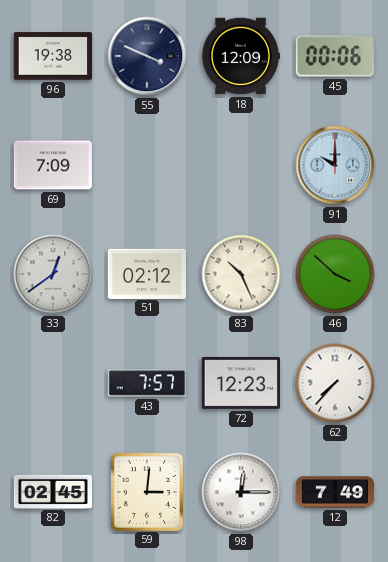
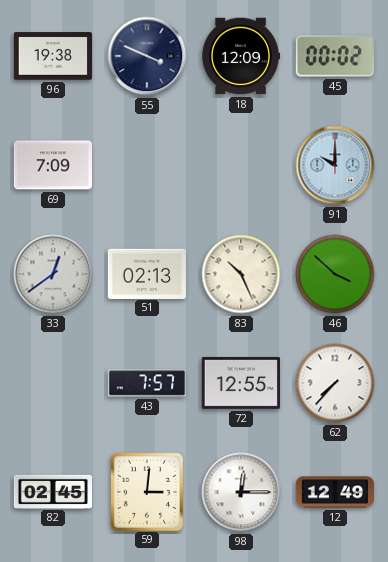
45: 00:06 -> 00:02
51: 02:12 -> 02:13
72: 12:23 -> 12:55
12: 7:49 -> 12:49
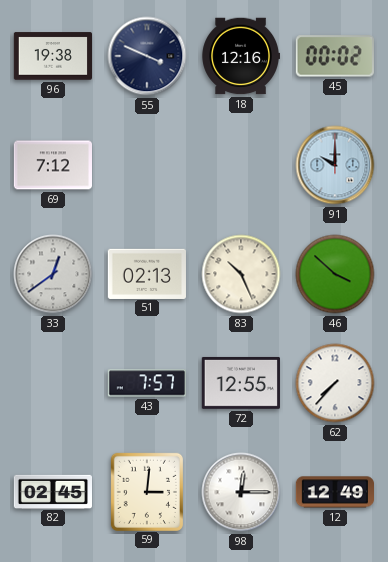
18: 12:09 -> 12:16
69: 7:09 -> 7:12
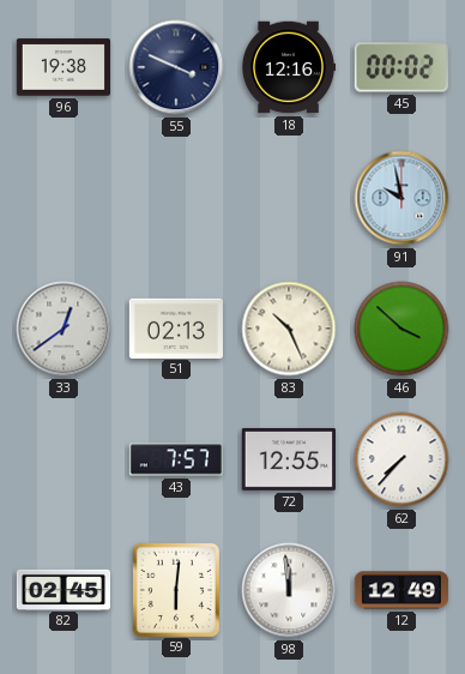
69: 7:12 -> none
91: 10:00 -> 9:58
59: 3:01 -> 6:01
98: 12:15 -> 11:59
